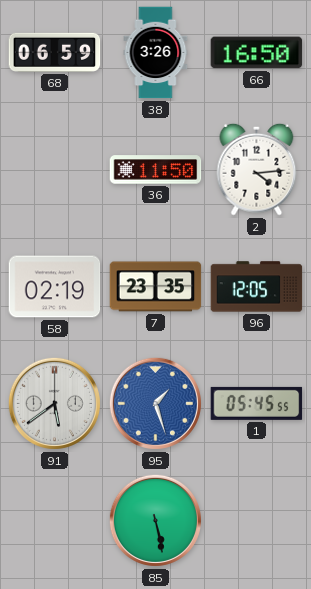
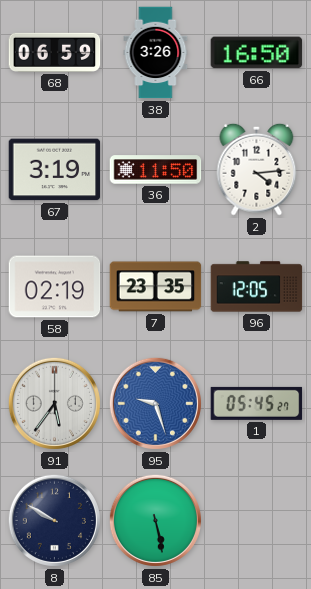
67: none -> 3:19
91: 5:39 -> 5:36
95: 1:27 -> 9:27
1: 05:45:55 -> 05:45:27
8: none -> 9:50
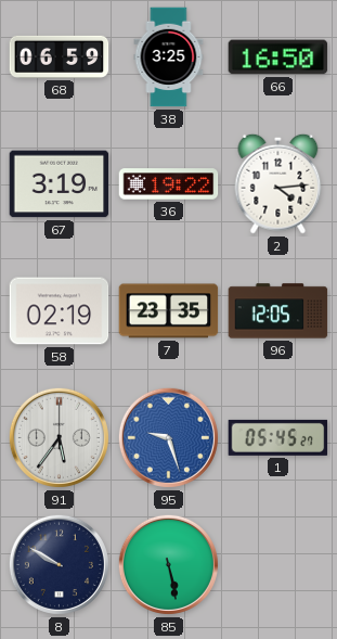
38: 3:26 -> 3:25
36: 11:50 -> 19:22
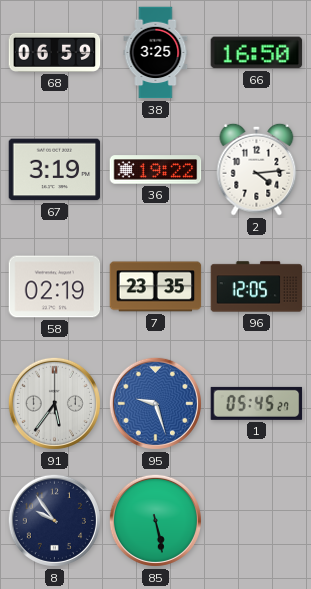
8: 9:50 -> 9:54
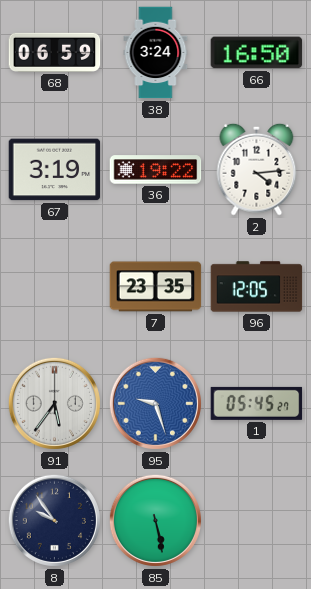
38: 3:25 -> 3:24
58: 02:19 -> none
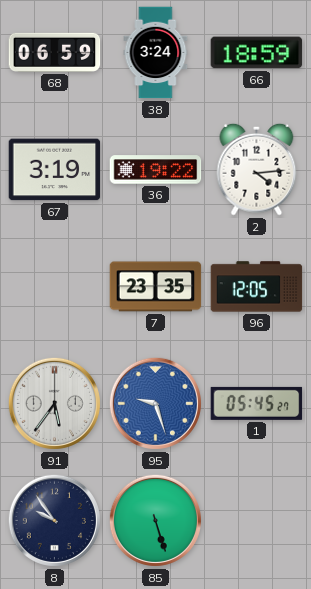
66: 16:50 -> 18:59
85: 5:28 -> 5:27
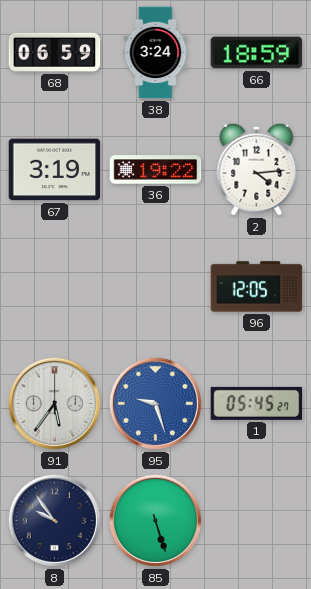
7: 23:35 -> none
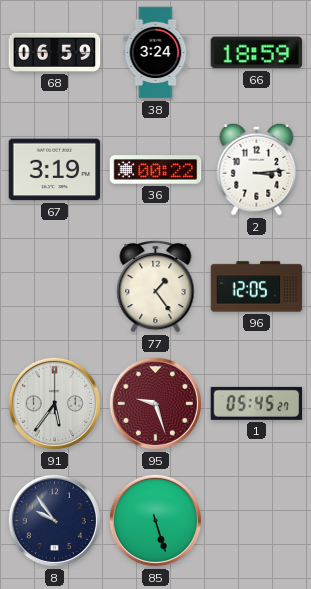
36: 19:22 -> 00:22
2: 4:14 -> 3:14
77: none -> 1:24
95 dial: blue -> burgundy
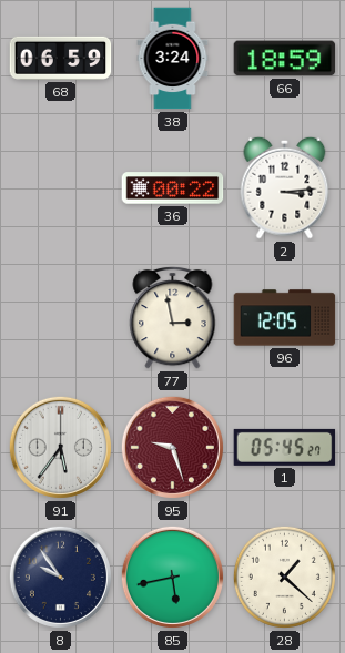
67: 3:19 -> none
77: 1:24 -> 2:58
85: 5:27 -> 5:43
28: none -> 1:22
